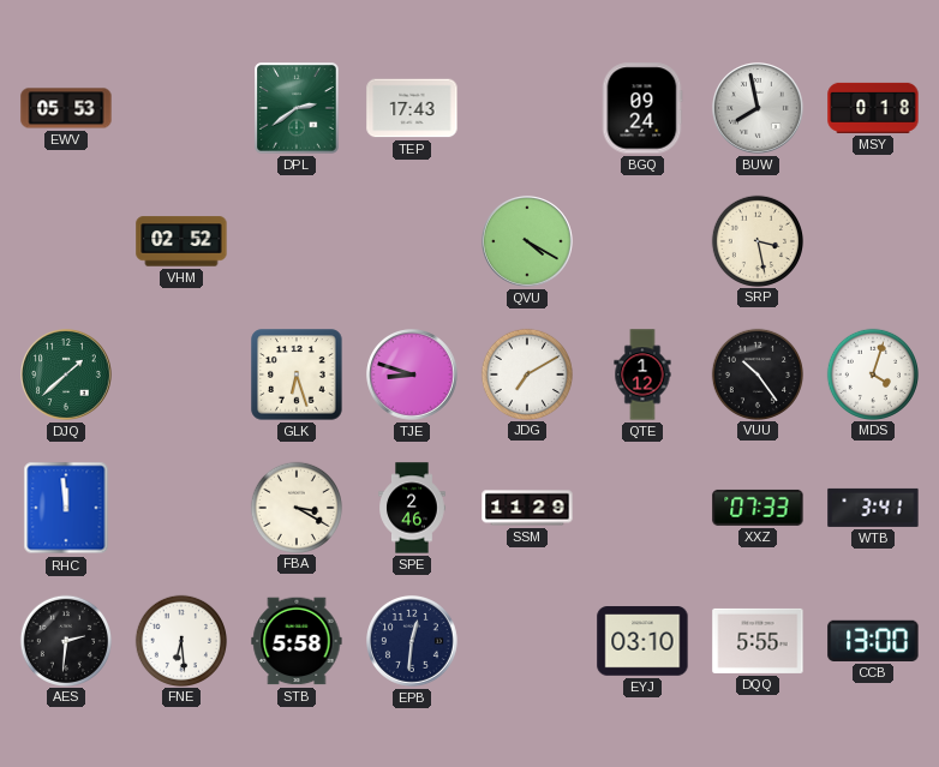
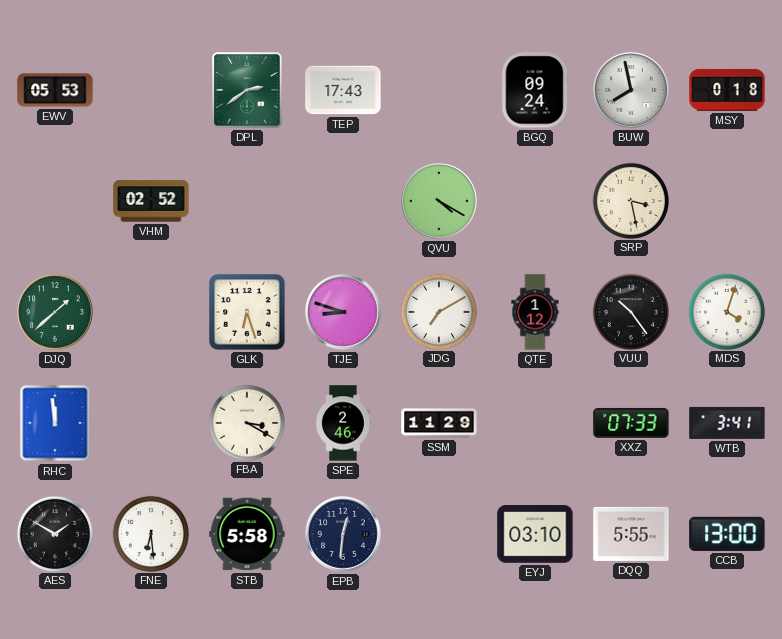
AES: 2:31 -> 1:50
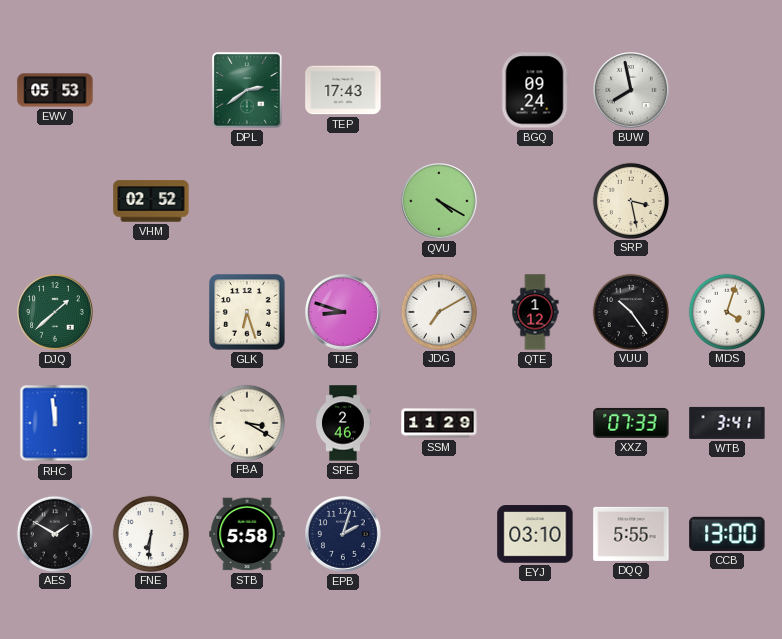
MSY: 0:18 -> none
FNE: 6:29 -> 6:31
EPB: 12:31 -> 2:03
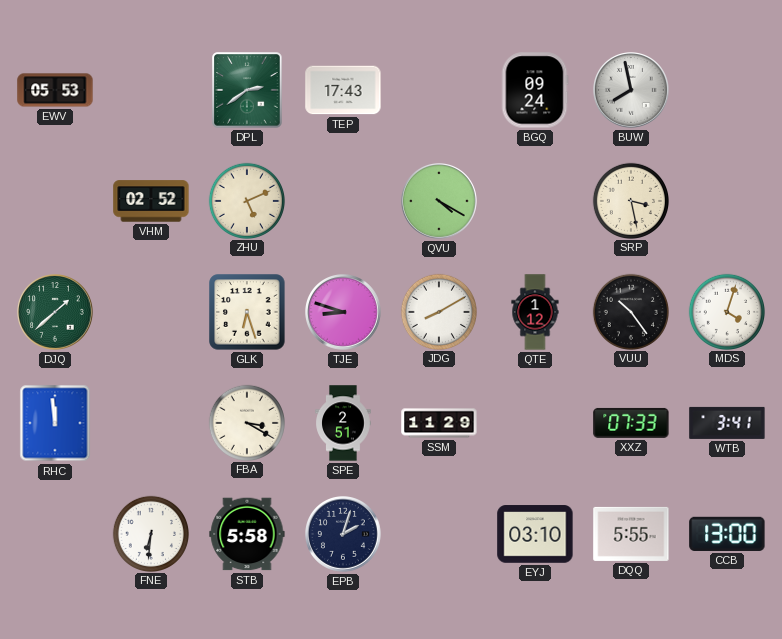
ZHU: none -> 5:11
JDG: 7:10 -> 8:10
SPE: 2:46 -> 2:51
AES: 1:50 -> none
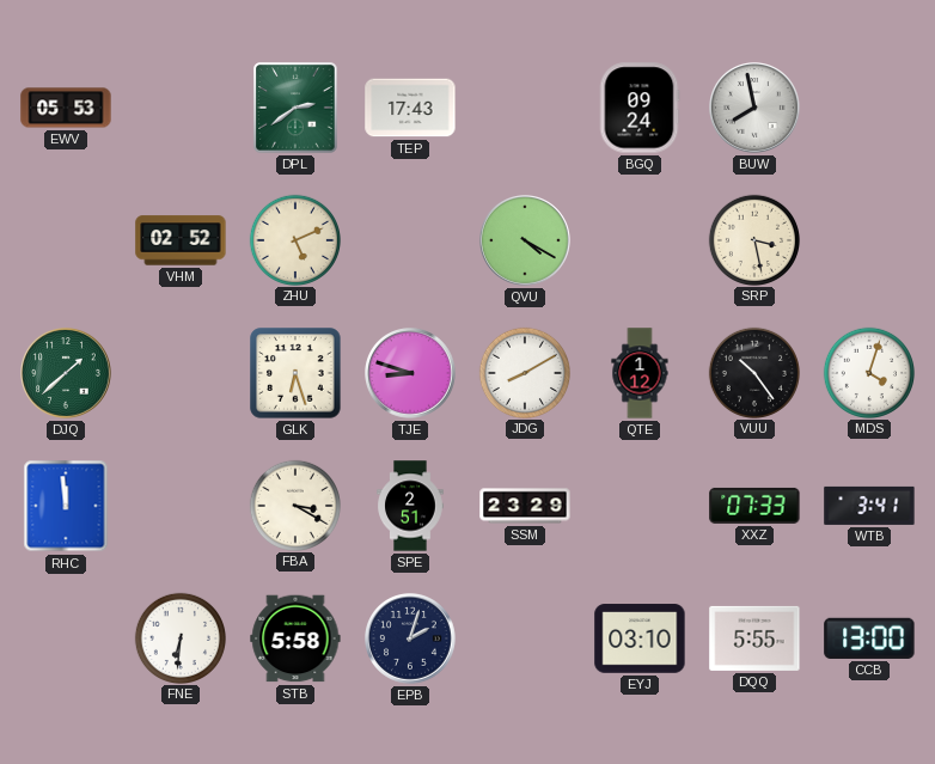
SSM: 11:29 -> 23:29
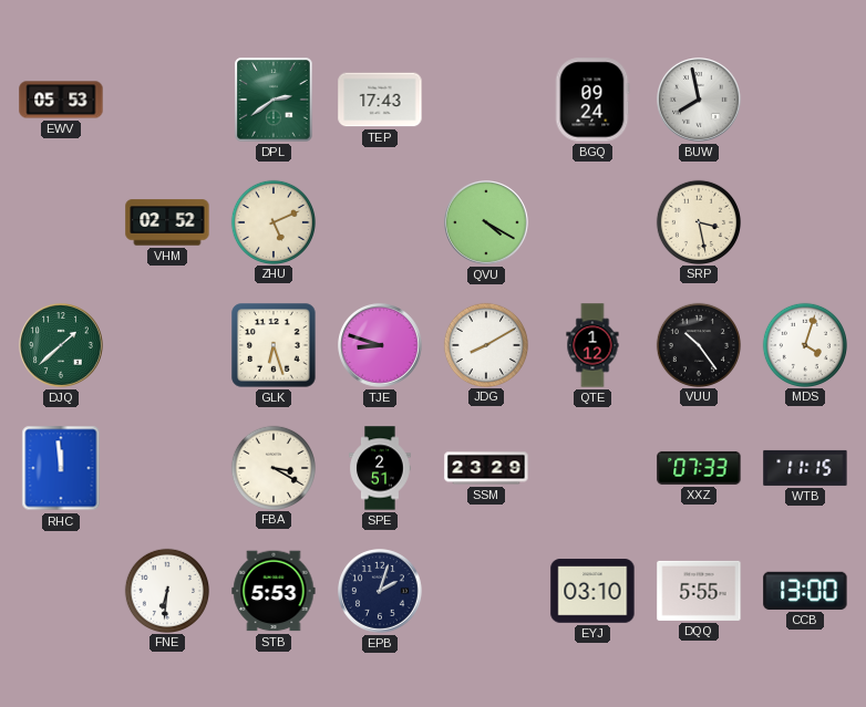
WTB: 3:41 -> 11:15
STB: 5:58 -> 5:53
